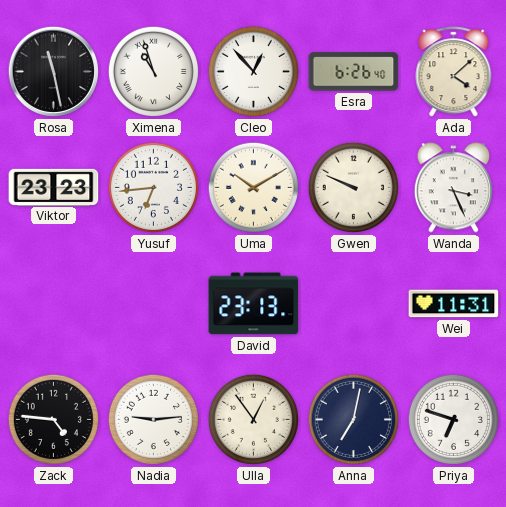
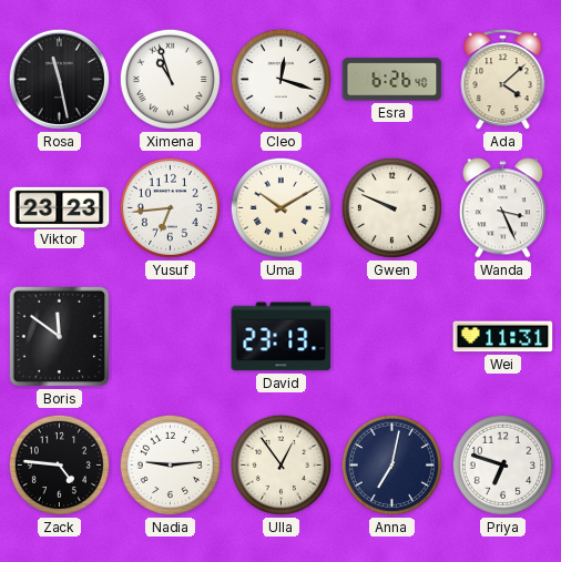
Cleo: 12:53 -> 12:18
Boris: none -> 11:51
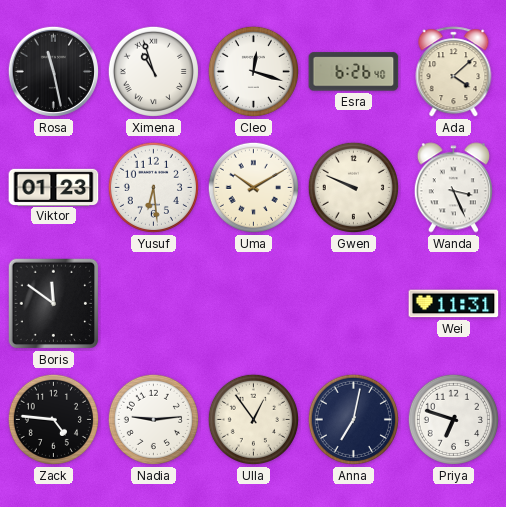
Viktor: 23:23 -> 01:23
Yusuf: 6:44 -> 6:29
David: 23:13 -> none
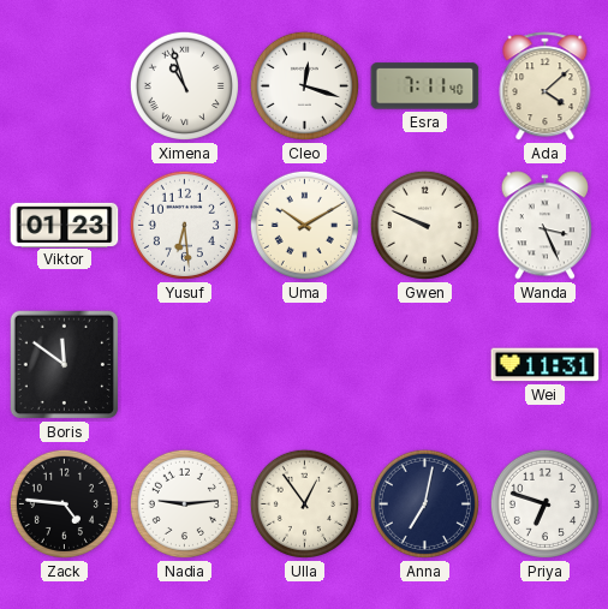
Rosa: 11:28 -> none
Esra: 6:26 -> 7:11
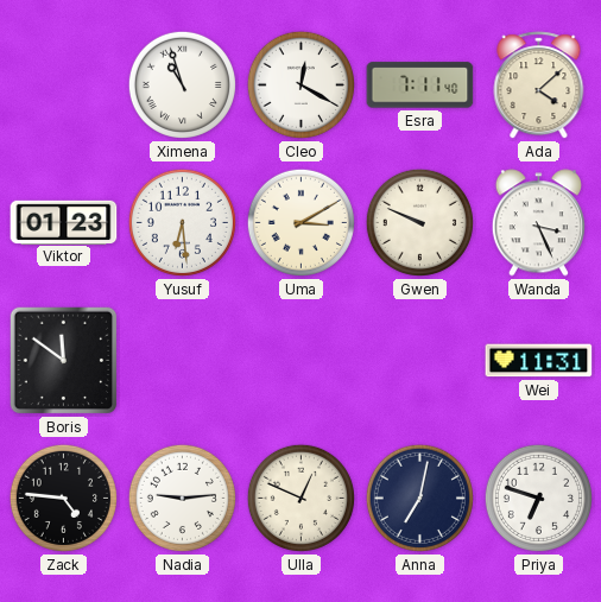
Cleo: 12:18 -> 12:20
Uma: 10:10 -> 3:10
Ulla: 12:54 -> 12:49
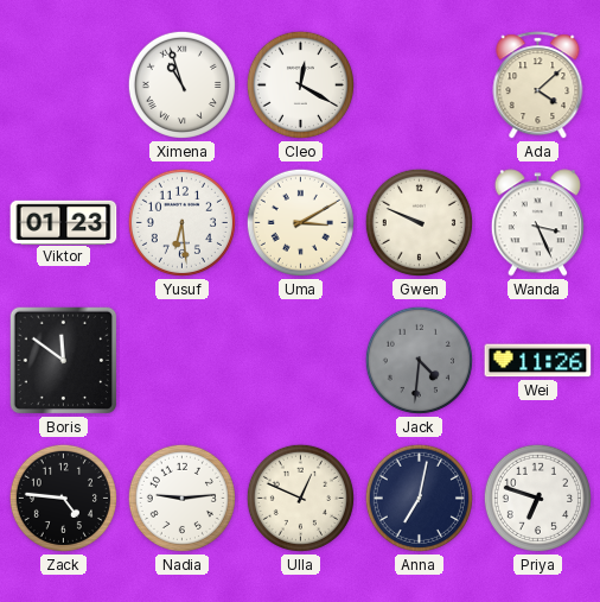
Esra: 7:11 -> none
Jack: none -> 4:31
Wei: 11:31 -> 11:26
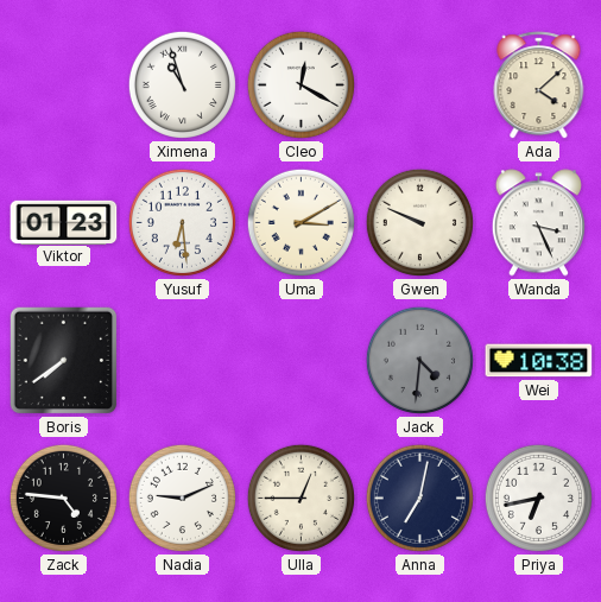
Boris: 11:51 -> 7:39
Wei: 11:26 -> 10:38
Nadia: 9:14 -> 9:11
Ulla: 12:49 -> 12:45
Priya: 6:48 -> 6:43
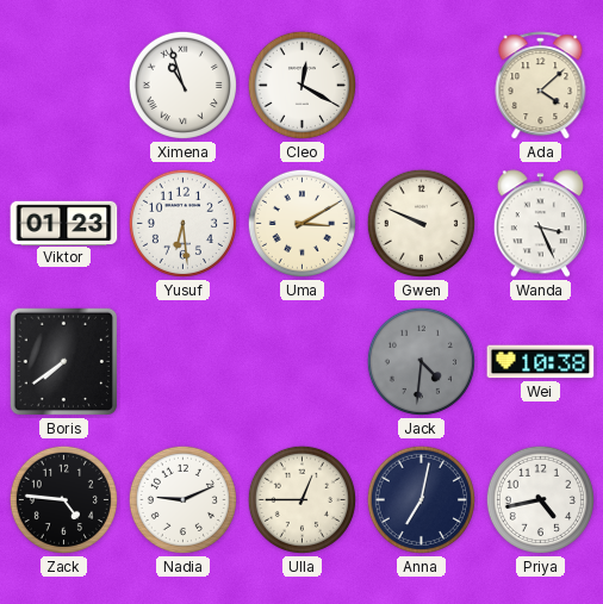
Priya: 6:43 -> 4:43
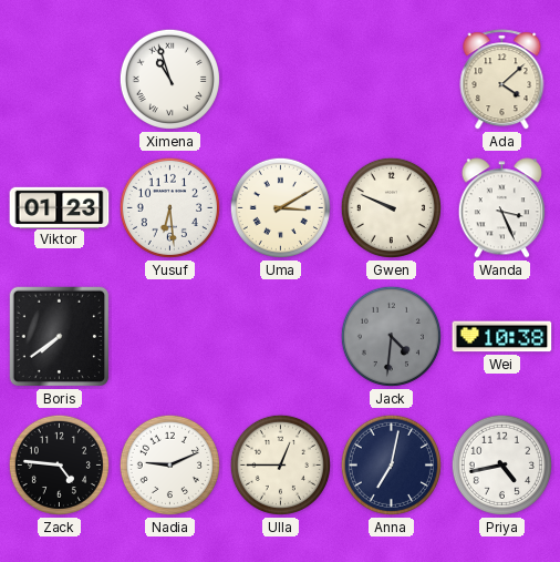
Cleo: 12:20 -> none
